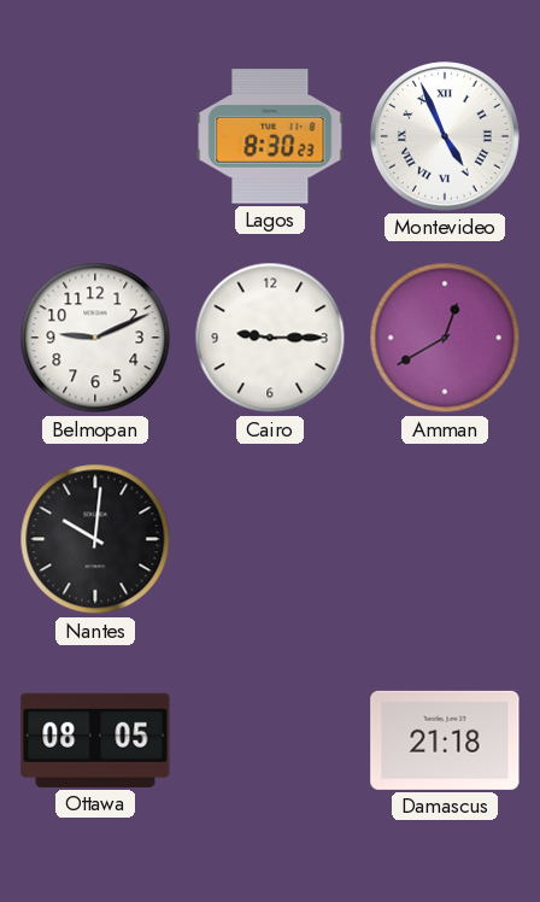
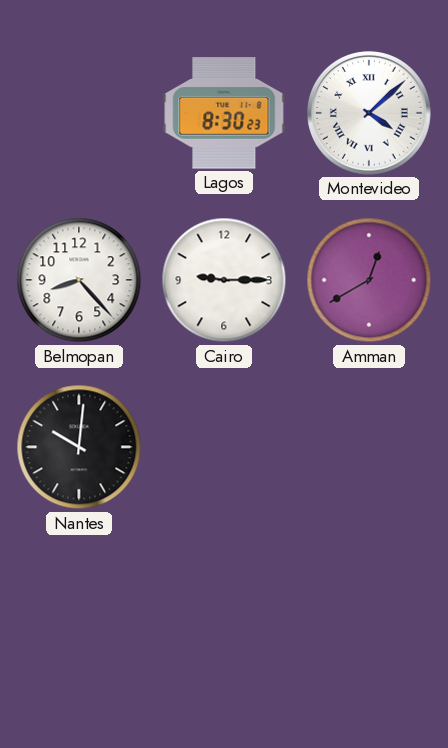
Montevideo: 4:56 -> 4:08
Belmopan: 9:11 -> 8:23
Ottawa: 08:05 -> none
Damascus: 21:18 -> none
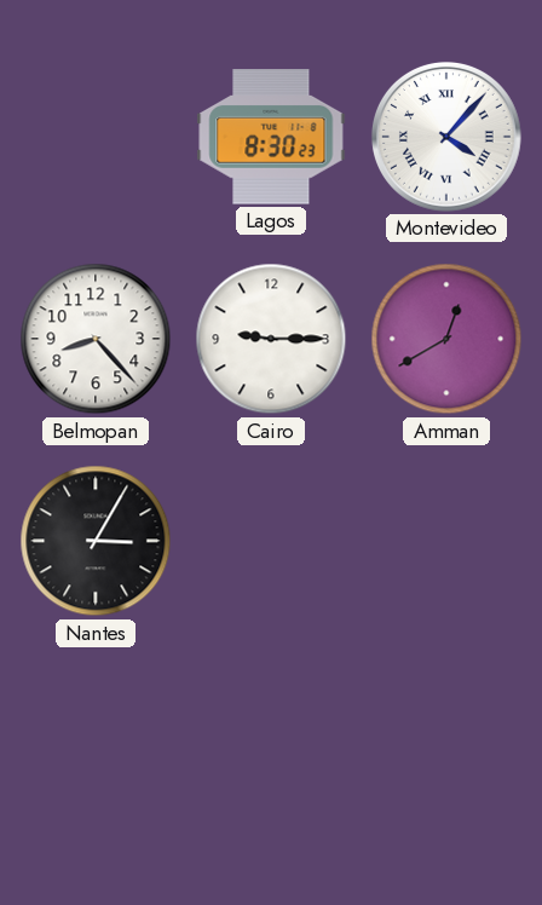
Montevideo: 4:08 -> 4:07
Nantes: 10:01 -> 3:05
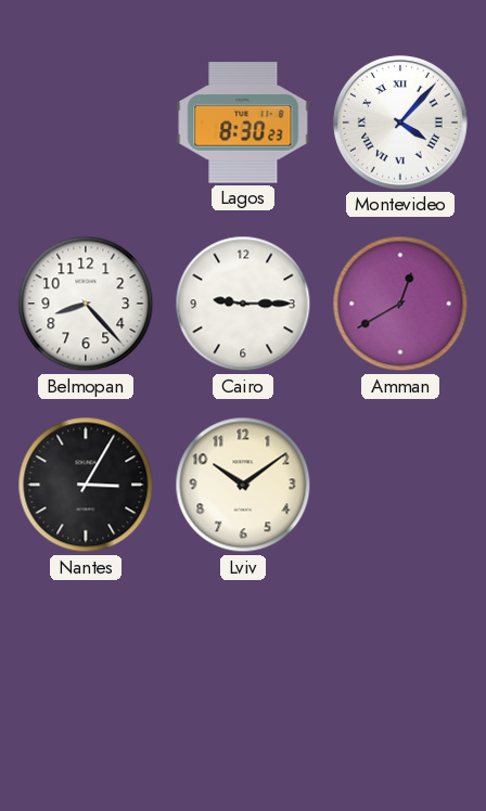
Lviv: none -> 10:09
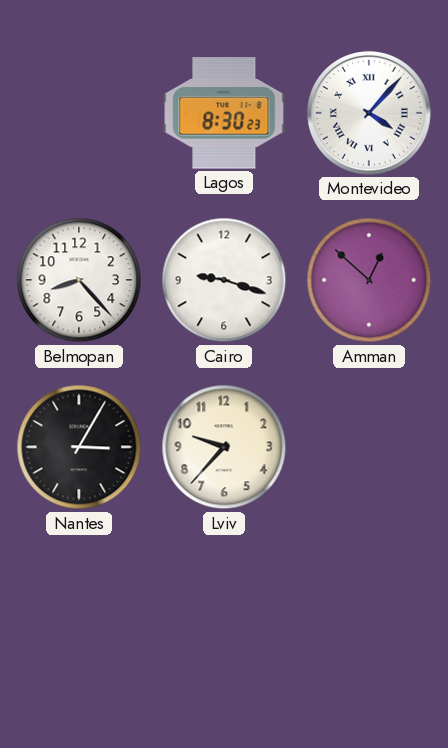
Cairo: 9:15 -> 9:18
Amman: 12:40 -> 12:52
Lviv: 10:09 -> 9:37
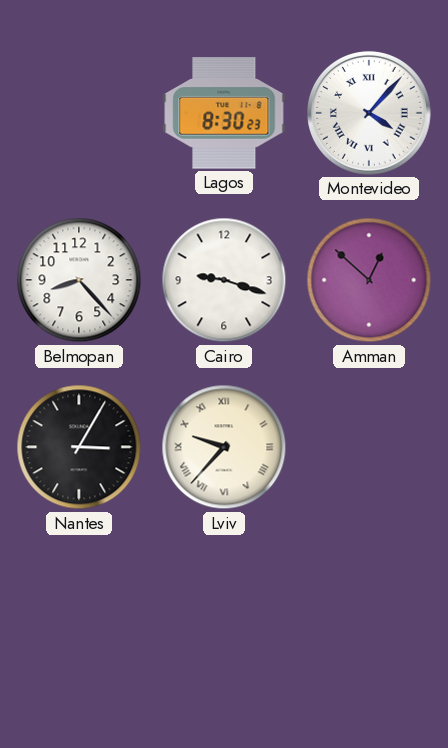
Lviv numerals: Arabic -> Roman
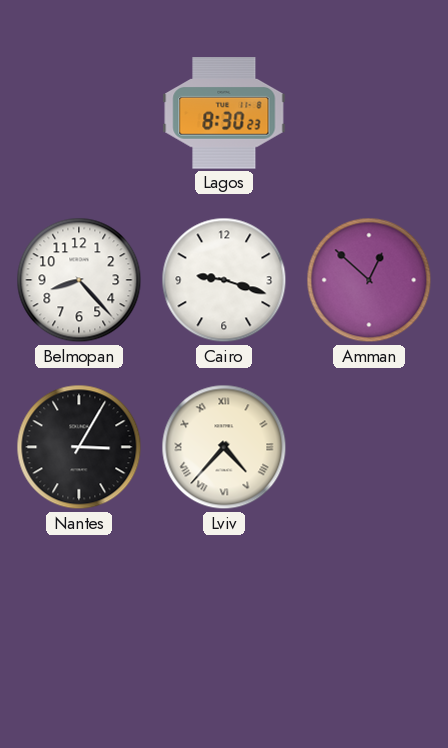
Montevideo: 4:07 -> none
Lviv: 9:37 -> 4:37
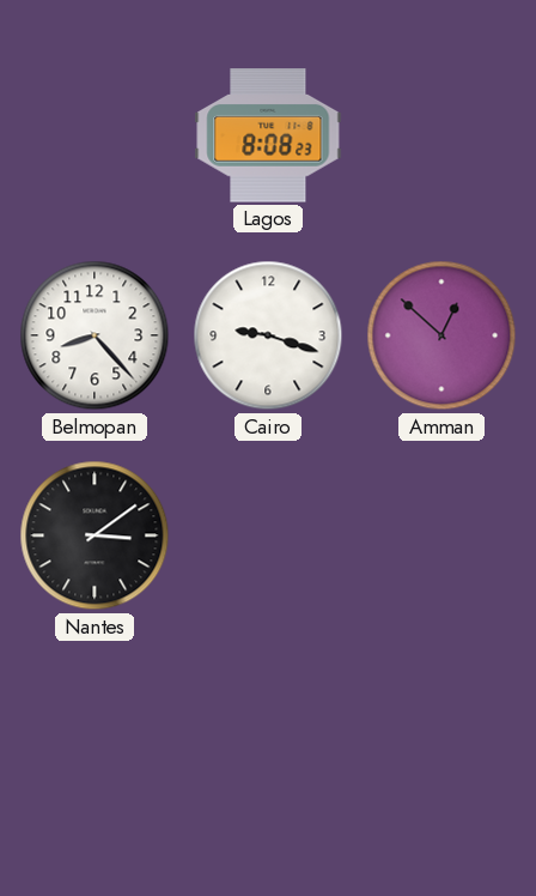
Lagos: 8:30 -> 8:08
Nantes: 3:05 -> 3:09
Lviv: 4:37 -> none
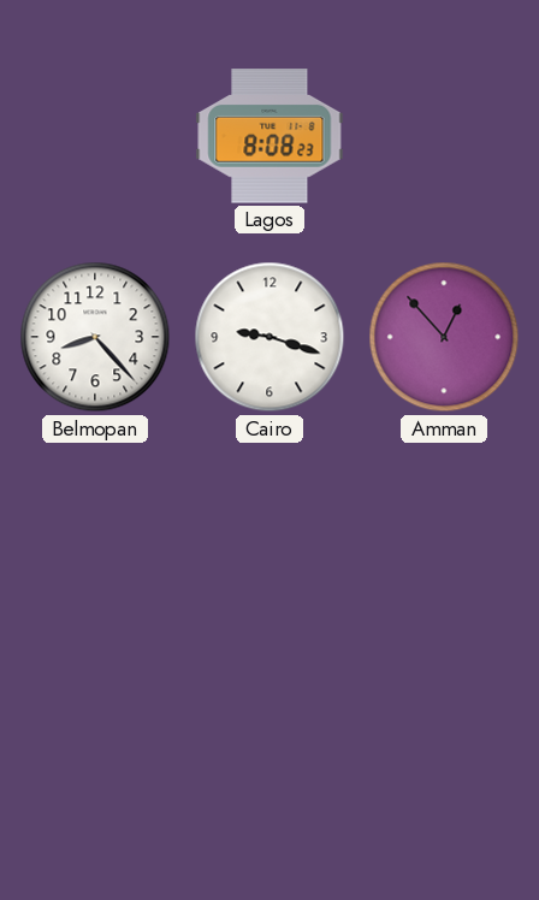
Amman: 12:52 -> 12:53
Nantes: 3:09 -> none
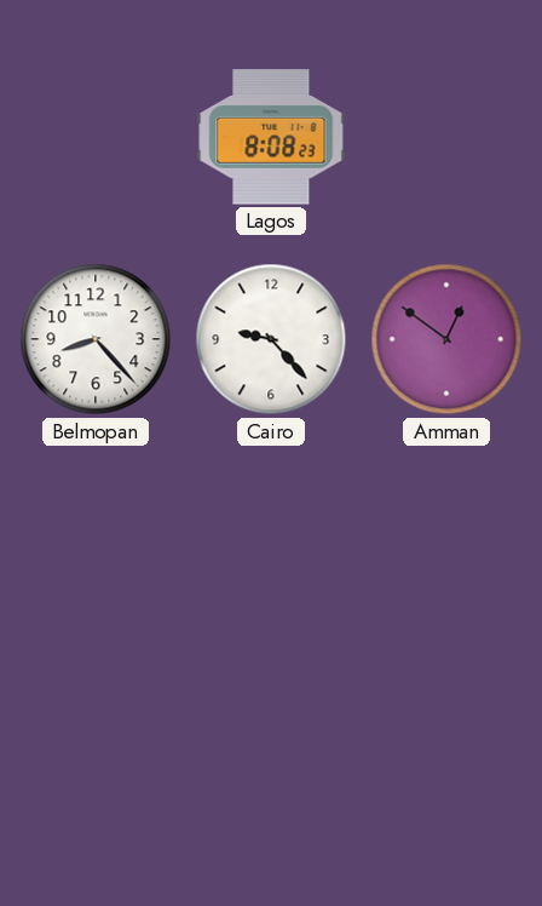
Cairo: 9:18 -> 9:23
Amman: 12:53 -> 12:51
